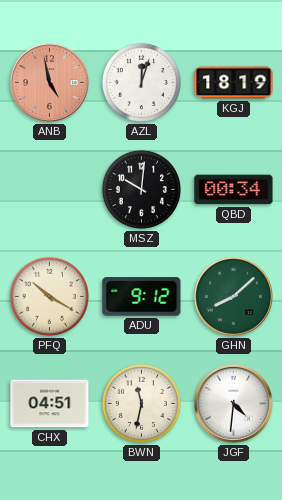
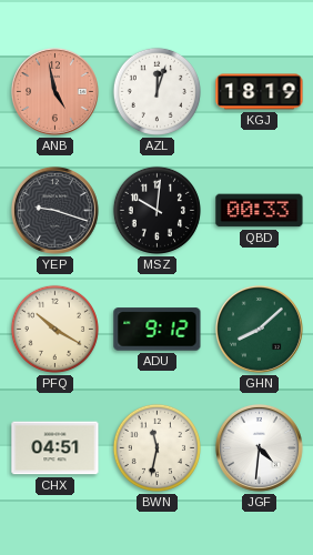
YEP: none -> 9:18
QBD: 00:34 -> 00:33
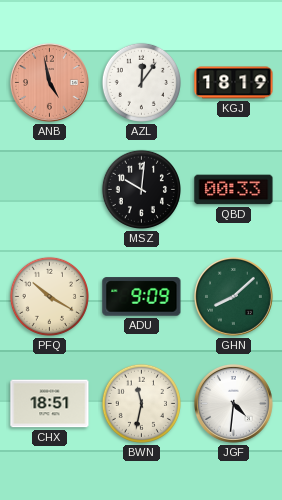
AZL: 12:03 -> 12:06
YEP: 9:18 -> none
ADU: 9:12 -> 9:09
CHX: 04:51 -> 18:51
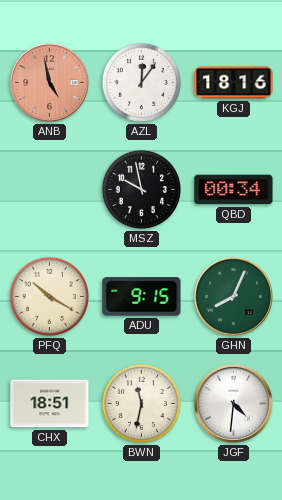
KGJ: 18:19 -> 18:16
MSZ: 10:01 -> 9:58
QBD: 00:33 -> 00:34
ADU: 9:09 -> 9:15
GHN: 8:08 -> 8:04
